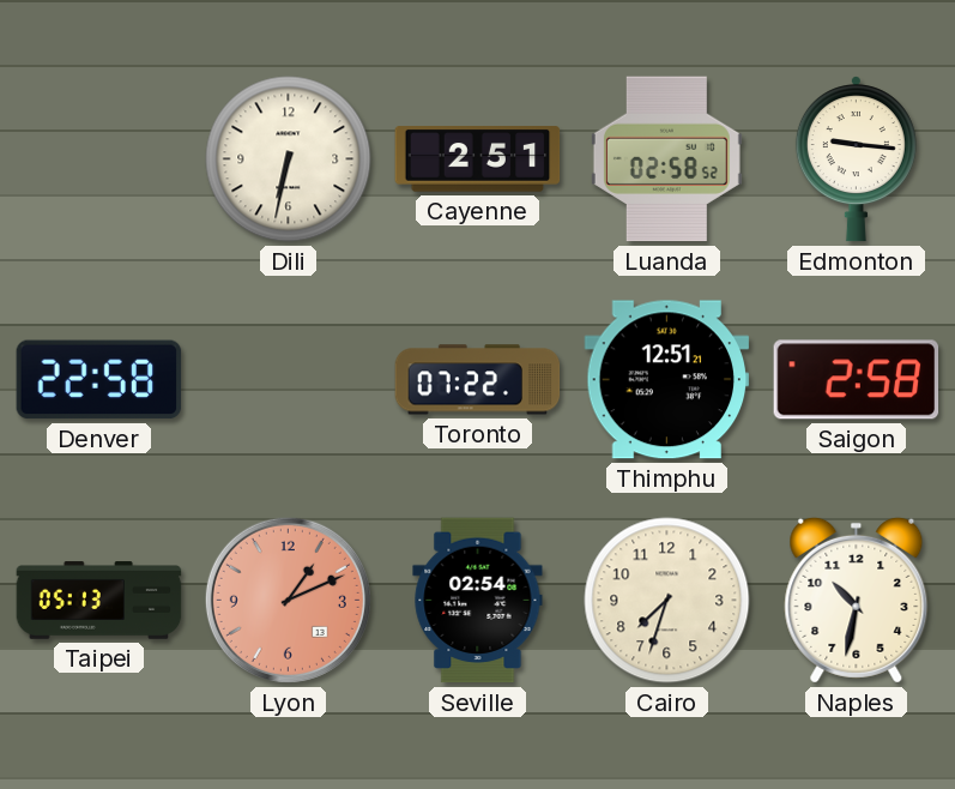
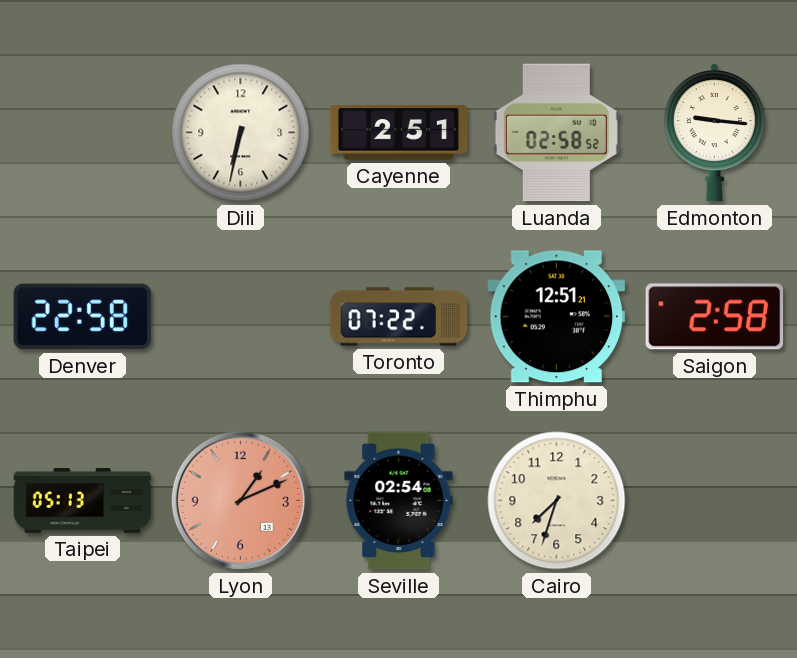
Naples: 10:32 -> none
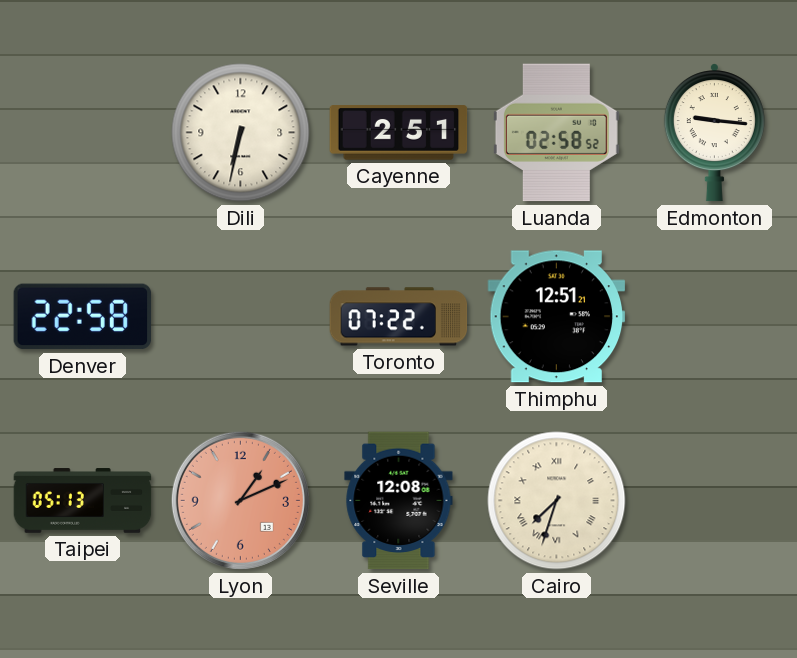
Saigon: 2:58 -> none
Seville: 02:54 -> 12:08
Cairo numerals: Arabic -> Roman
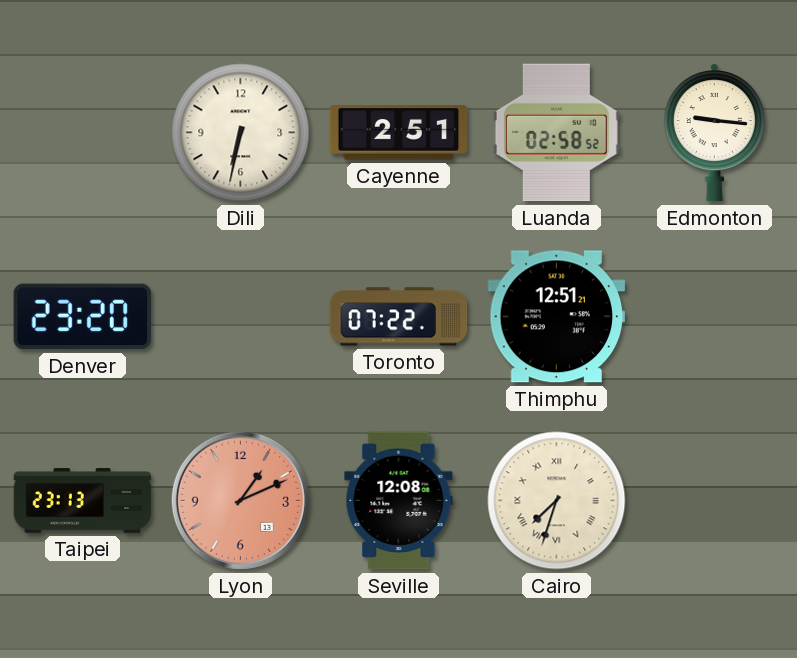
Denver: 22:58 -> 23:20
Taipei: 05:13 -> 23:13
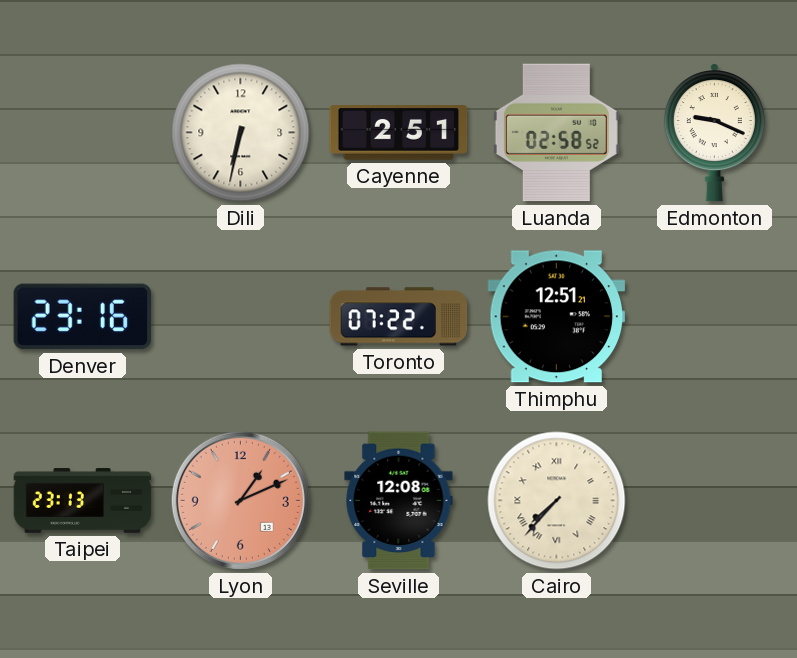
Edmonton: 9:16 -> 9:19
Denver: 23:20 -> 23:16
Cairo: 7:33 -> 7:37
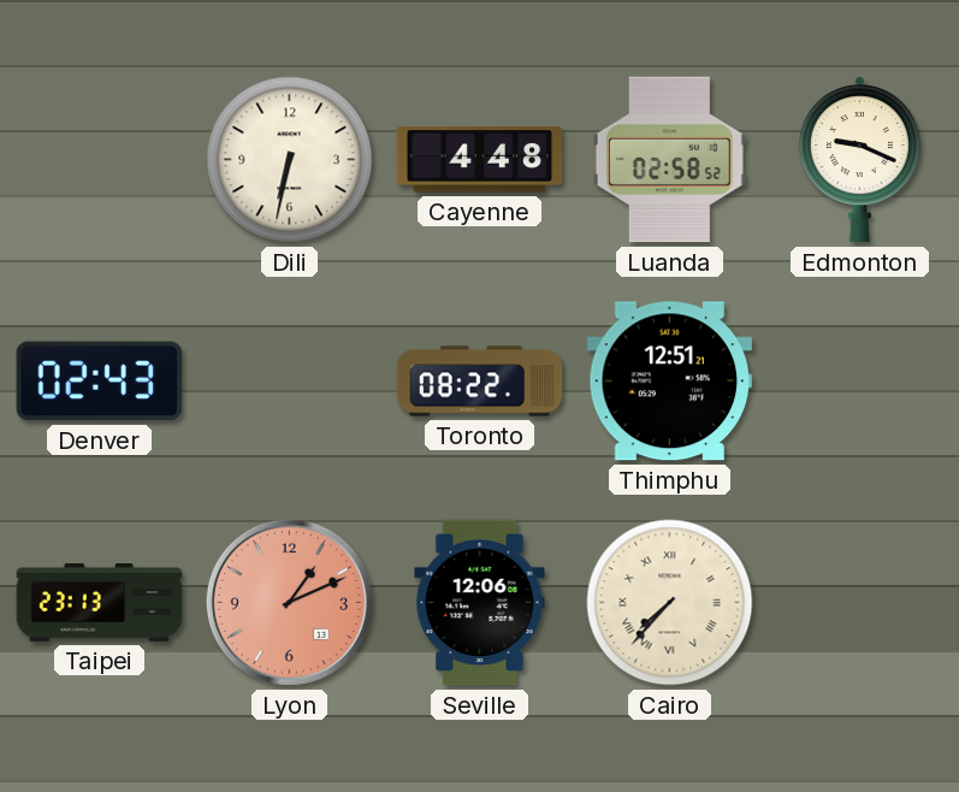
Cayenne: 2:51 -> 4:48
Denver: 23:16 -> 02:43
Toronto: 07:22 -> 08:22
Seville: 12:08 -> 12:06
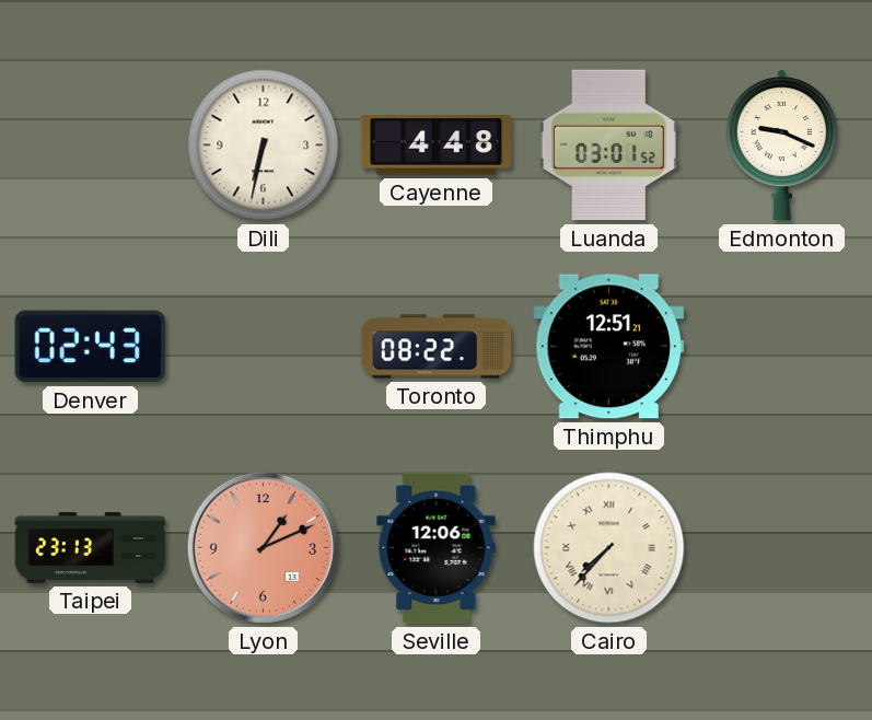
Luanda: 02:58 -> 03:01
